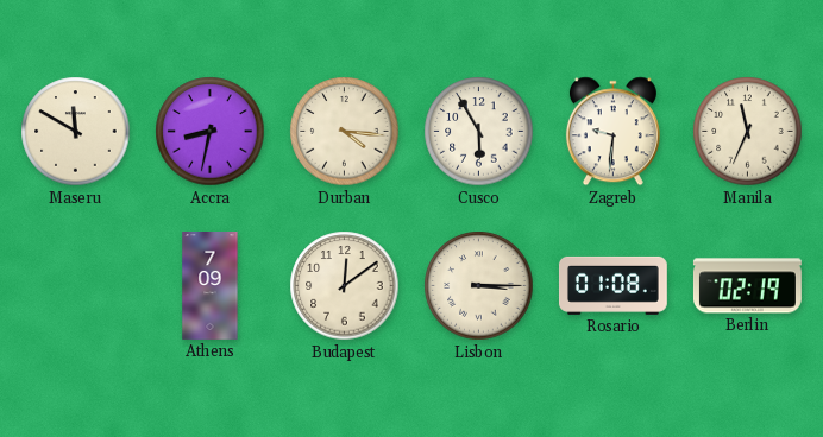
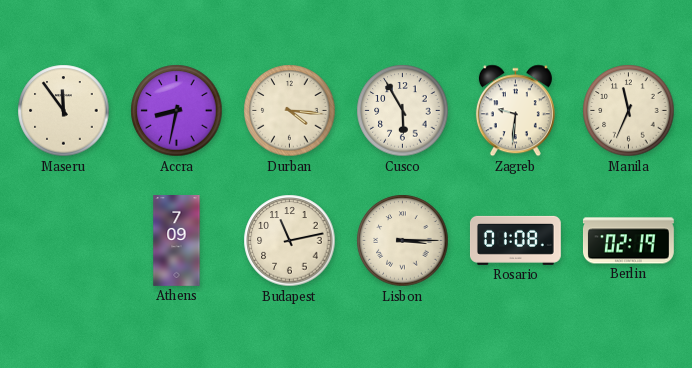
Maseru: 11:50 -> 11:54
Budapest: 12:09 -> 11:13
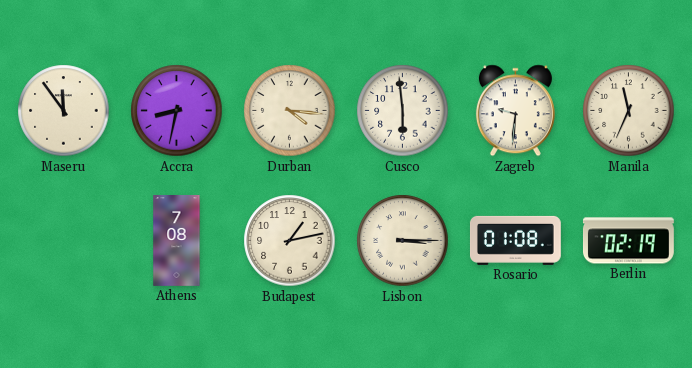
Cusco: 5:55 -> 5:59
Athens: 7:09 -> 7:08
Budapest: 11:13 -> 1:13
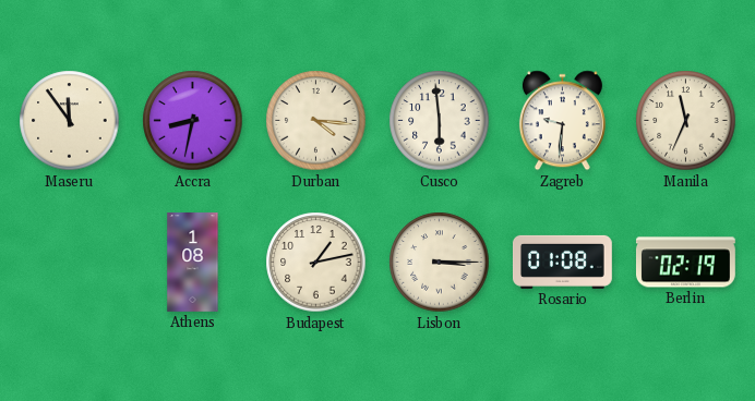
Athens: 7:08 -> 1:08
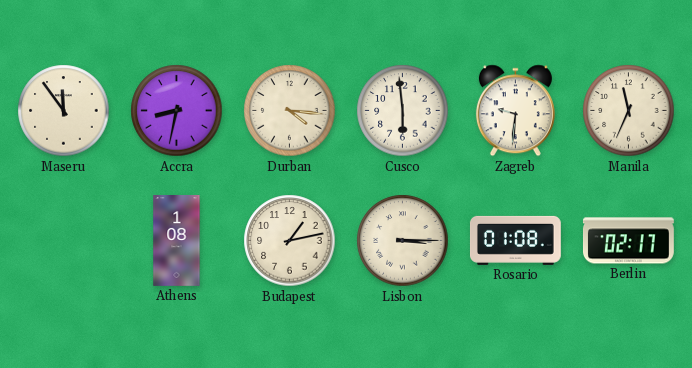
Berlin: 02:19 -> 02:17
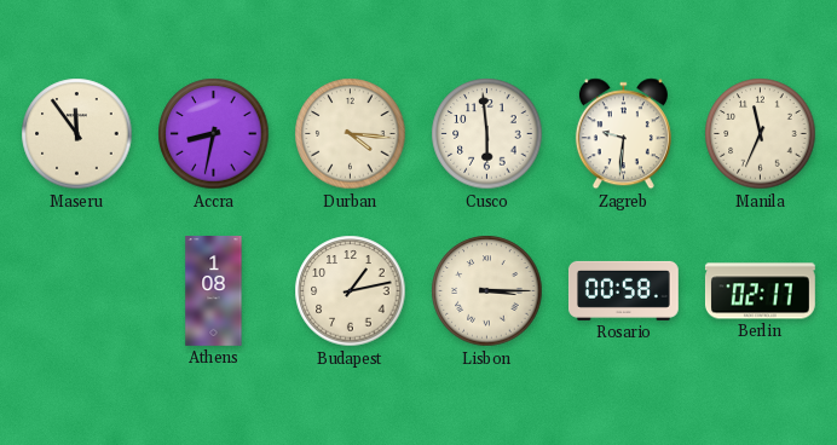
Rosario: 01:08 -> 00:58
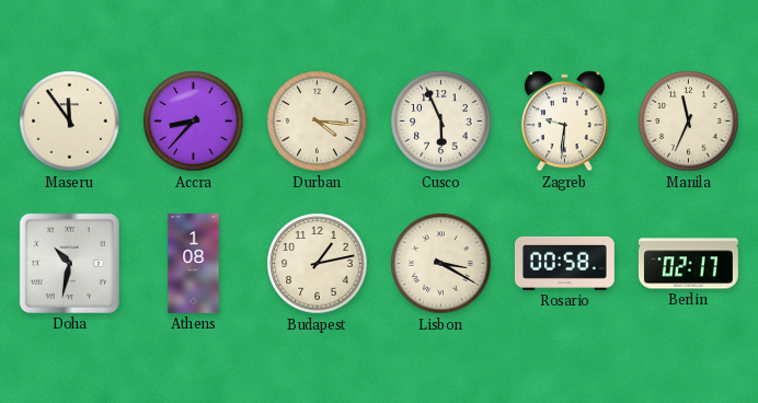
Accra: 8:32 -> 8:37
Cusco: 5:59 -> 5:56
Doha: none -> 10:32
Lisbon: 3:15 -> 3:20
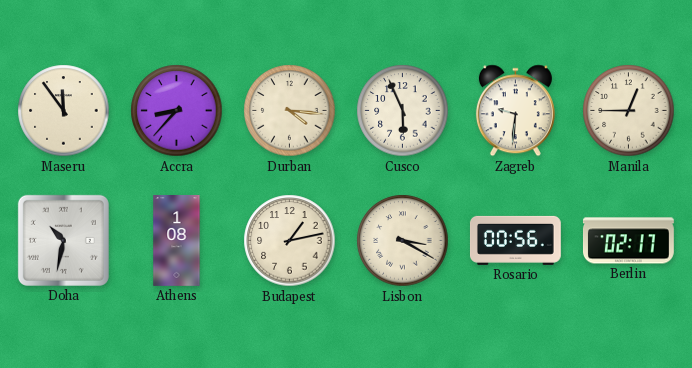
Manila: 11:34 -> 12:45
Rosario: 00:58 -> 00:56
